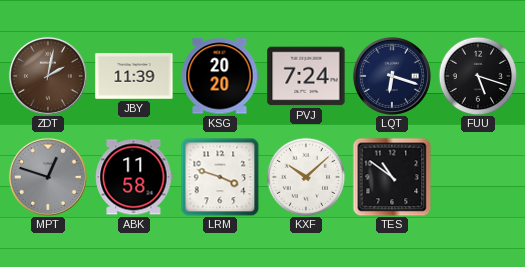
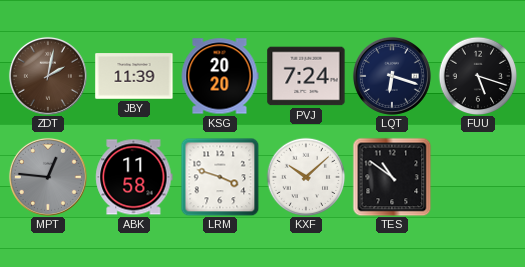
MPT: 12:48 -> 12:46
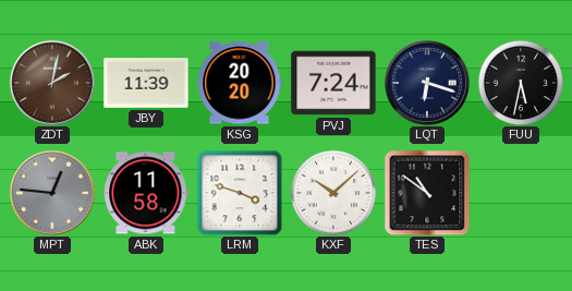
FUU: 5:18 -> 5:32
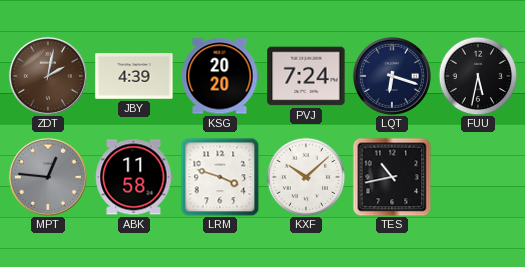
JBY: 11:39 -> 4:39
TES: 10:51 -> 10:43
